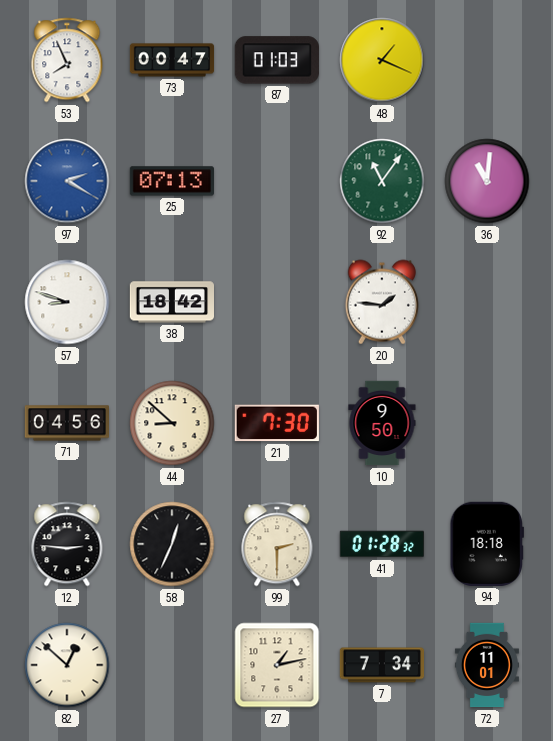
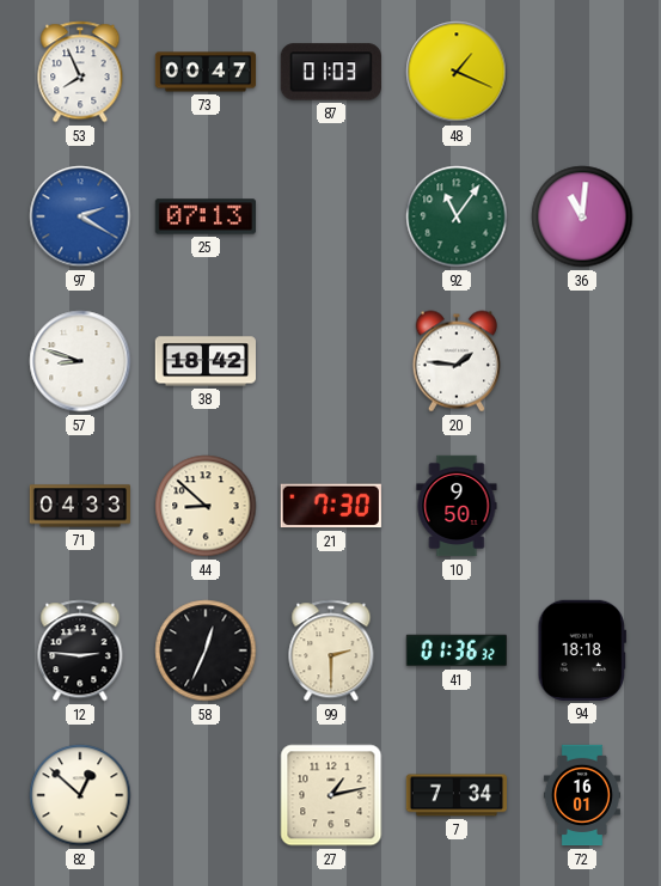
71: 04:56 -> 04:33
41: 01:28 -> 01:36
72: 11:01 -> 16:01
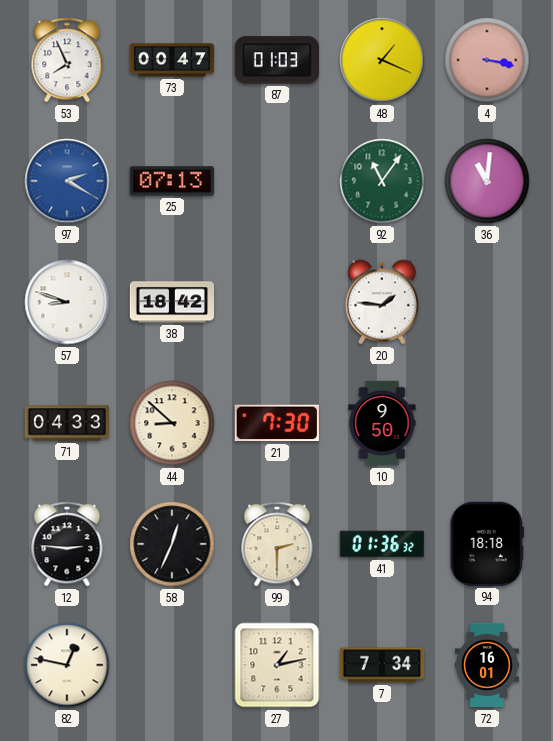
4: none -> 3:17
82: 12:52 -> 12:47
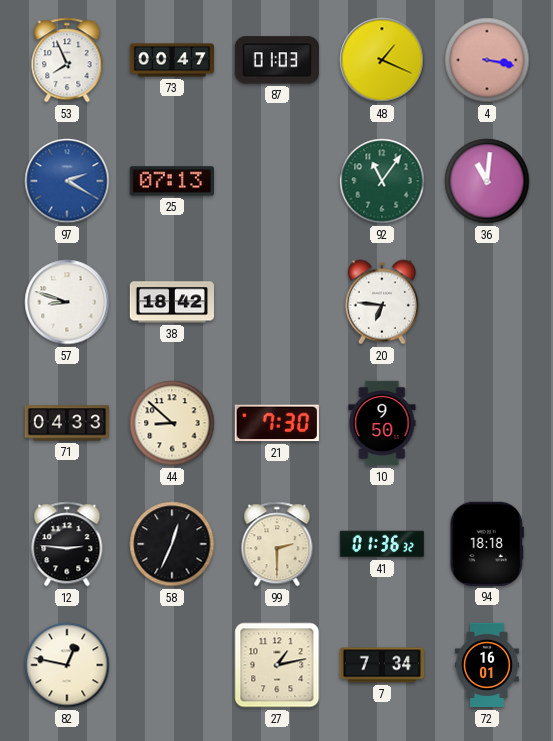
20: 1:46 -> 6:46
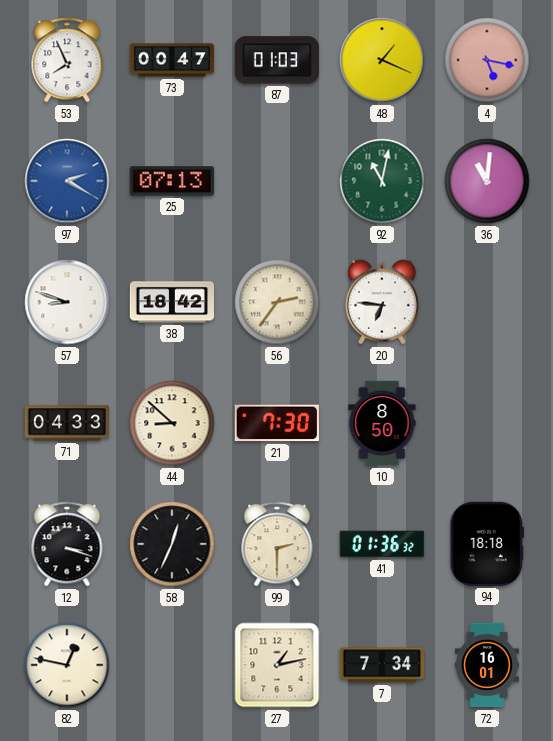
4: 3:17 -> 5:17
92: 11:06 -> 11:02
56: none -> 2:36
10: 9:50 -> 8:50
12: 2:46 -> 3:18
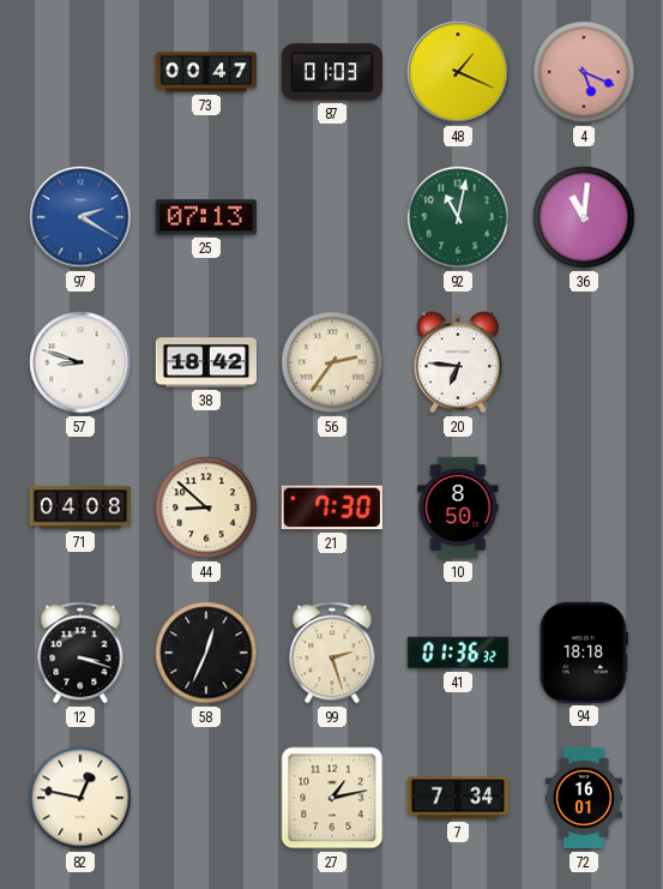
53: 7:56 -> none
4: 5:17 -> 5:19
71: 04:33 -> 04:08
99: 2:30 -> 2:27
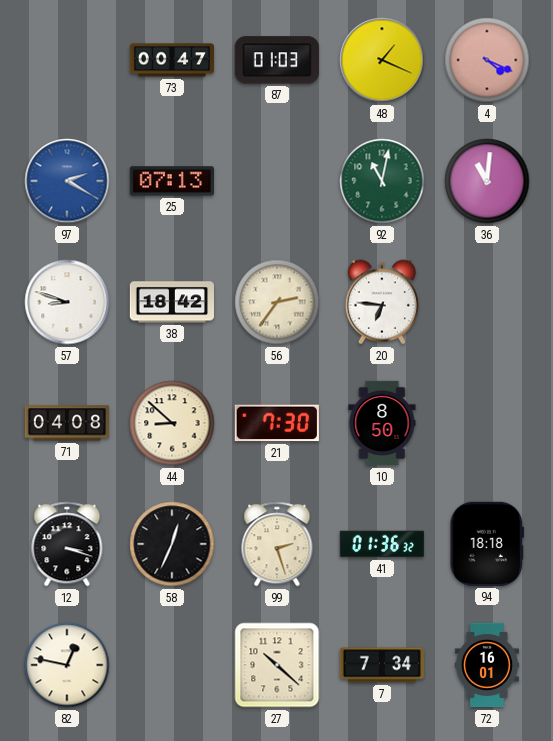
4: 5:19 -> 4:19
27: 1:13 -> 10:22
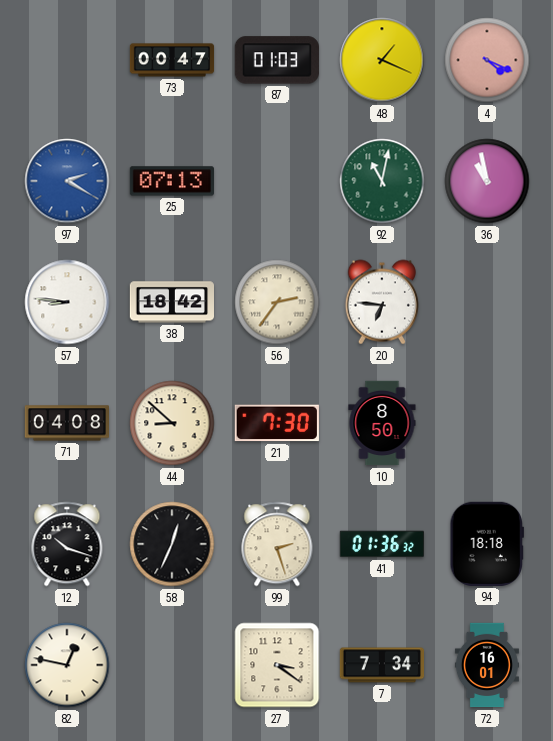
36: 11:01 -> 10:58
57: 8:48 -> 8:46
12: 3:18 -> 10:18
27: 10:22 -> 3:21
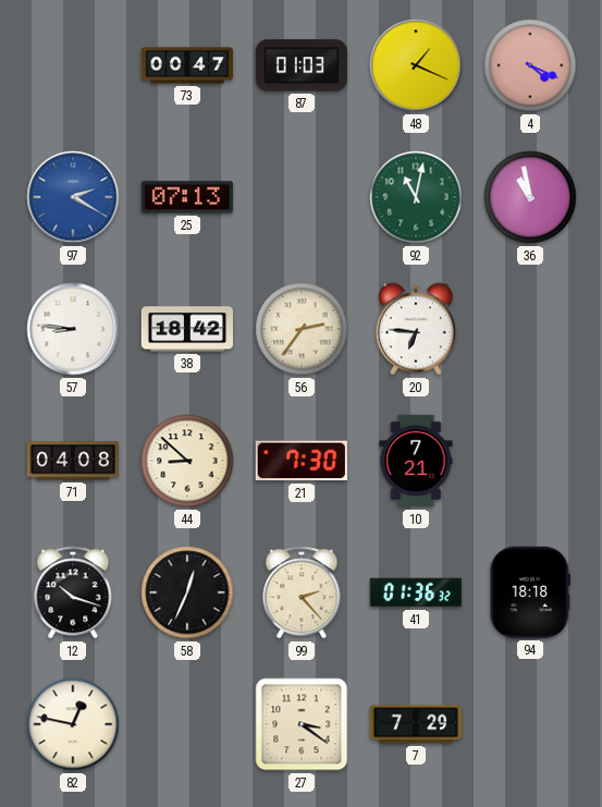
10: 8:50 -> 7:21
99: 2:27 -> 2:23
7: 7:34 -> 7:29
72: 16:01 -> none
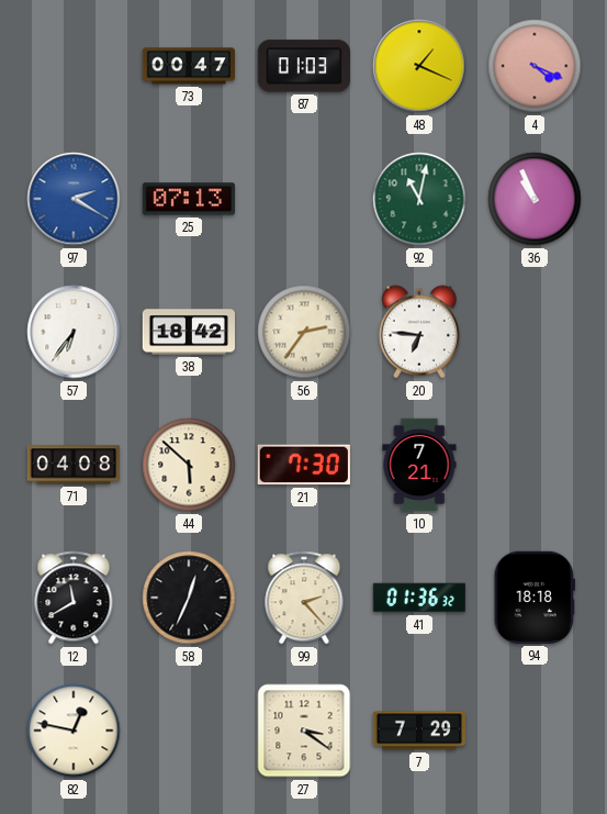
36: 10:58 -> 10:56
57: 8:46 -> 6:36
44: 8:52 -> 5:52
12: 10:18 -> 11:40
